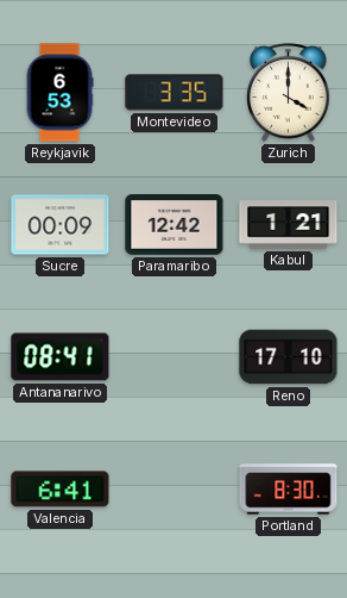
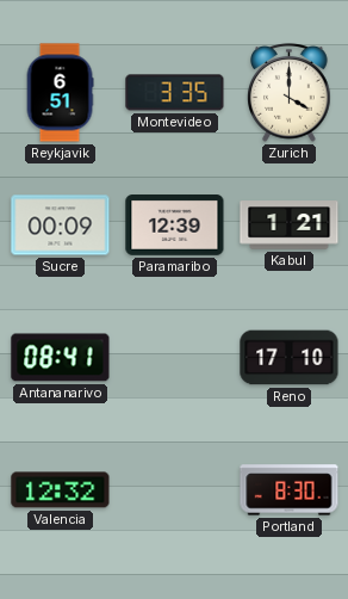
Reykjavik: 6:53 -> 6:51
Paramaribo: 12:42 -> 12:39
Valencia: 6:41 -> 12:32
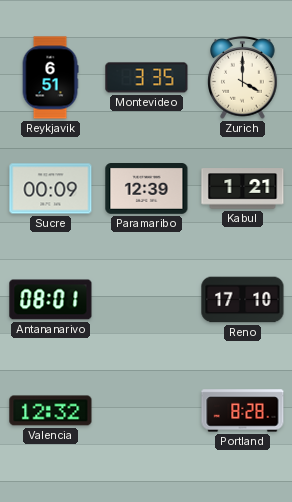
Antananarivo: 08:41 -> 08:01
Portland: 8:30 -> 8:28
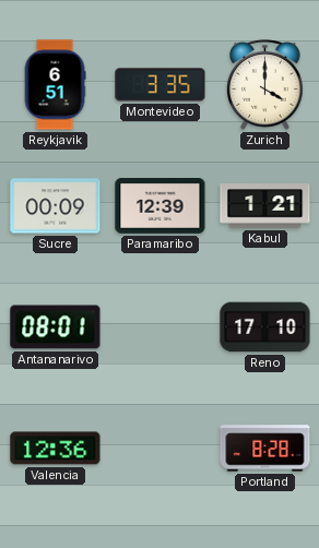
Valencia: 12:32 -> 12:36
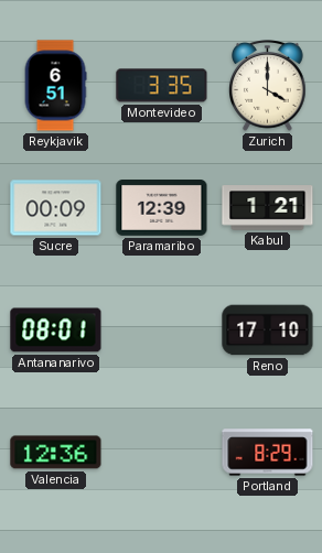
Portland: 8:28 -> 8:29
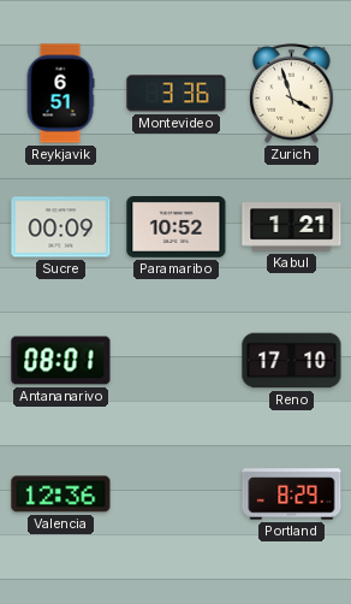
Montevideo: 3:35 -> 3:36
Zurich: 4:00 -> 3:57
Paramaribo: 12:39 -> 10:52
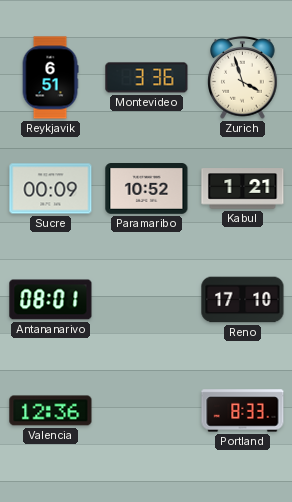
Portland: 8:29 -> 8:33
